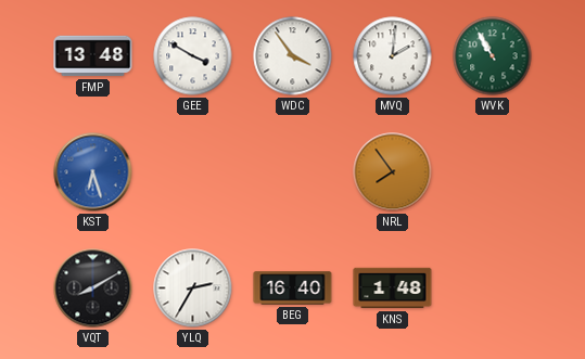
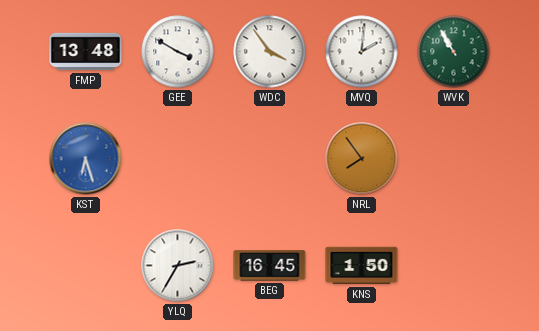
VQT: 8:10 -> none
BEG: 16:40 -> 16:45
KNS: 1:48 -> 1:50
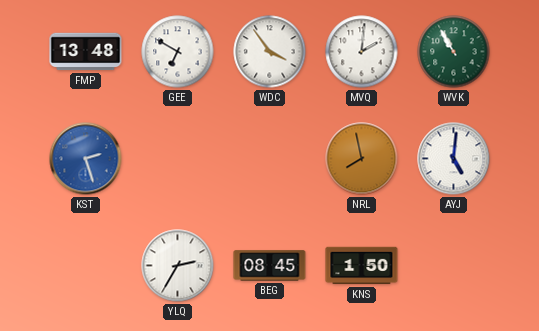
GEE: 3:50 -> 6:50
KST: 6:27 -> 2:27
NRL: 7:54 -> 7:58
AYJ: none -> 5:01
BEG: 16:45 -> 08:45
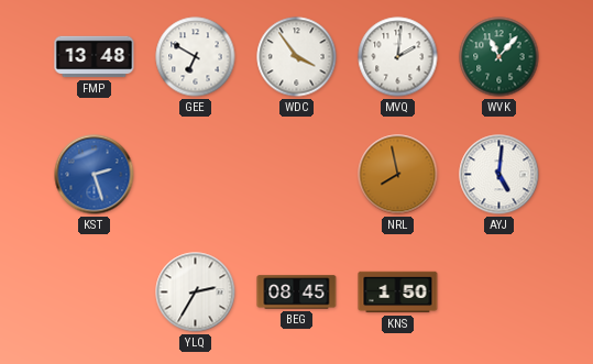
WVK: 10:55 -> 11:07
